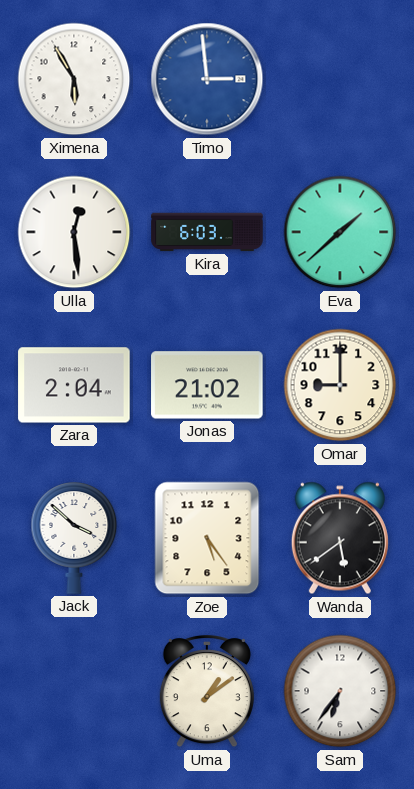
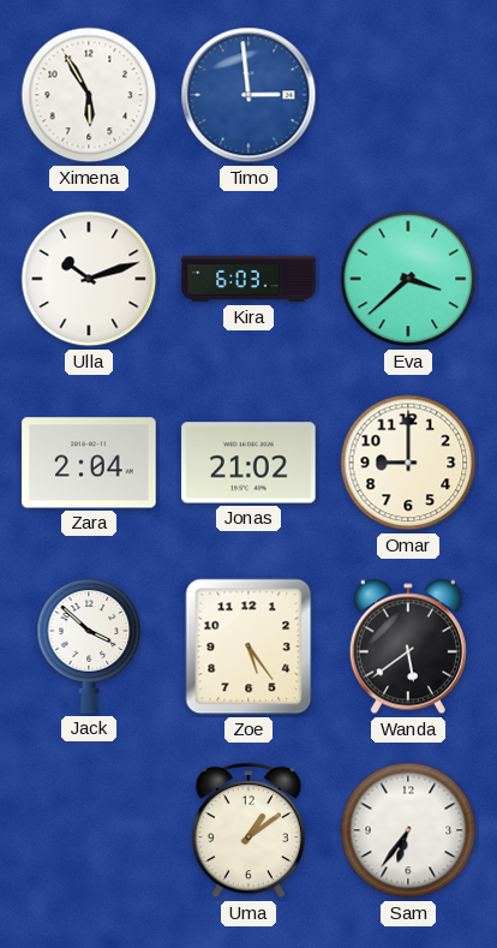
Ulla: 12:29 -> 10:12
Eva: 1:38 -> 3:38
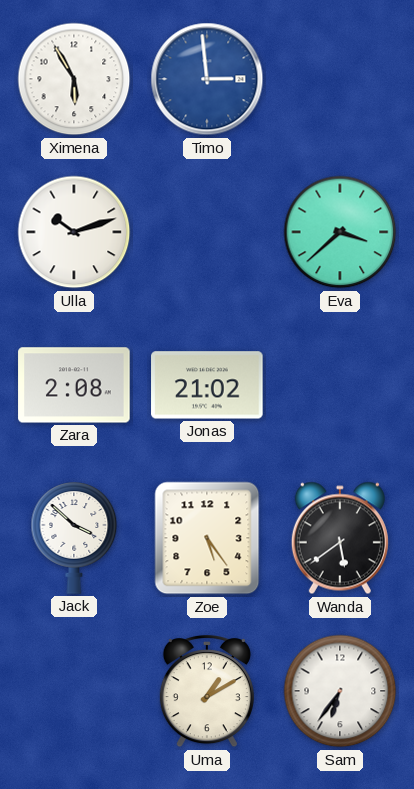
Kira: 6:03 -> none
Zara: 2:04 -> 2:08
Omar: 9:00 -> none
Uma: 1:09 -> 1:10
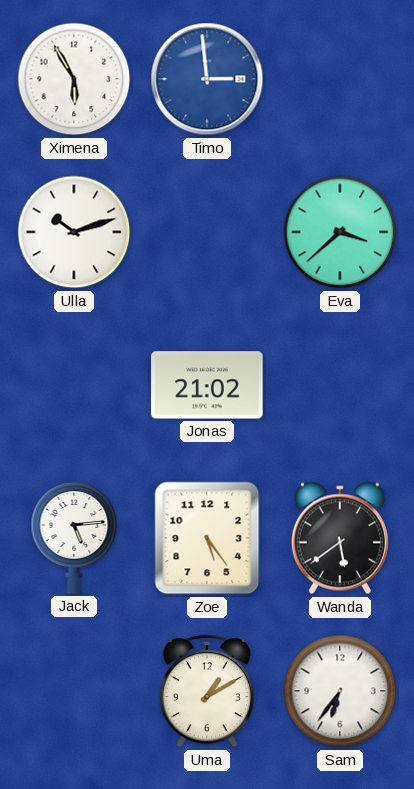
Zara: 2:08 -> none
Jack: 3:52 -> 5:14
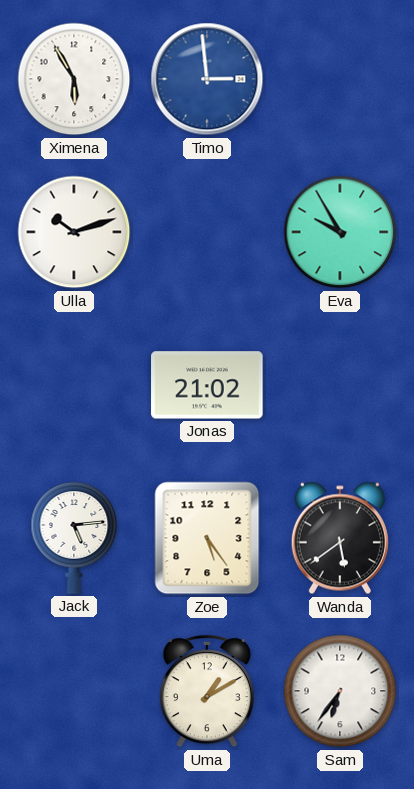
Eva: 3:38 -> 9:55
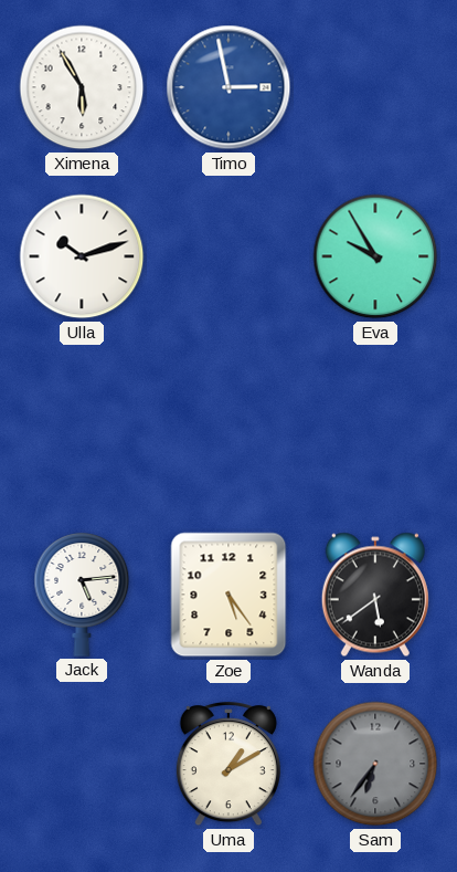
Timo: 2:59 -> 2:58
Jonas: 21:02 -> none
Sam dial: white -> grey
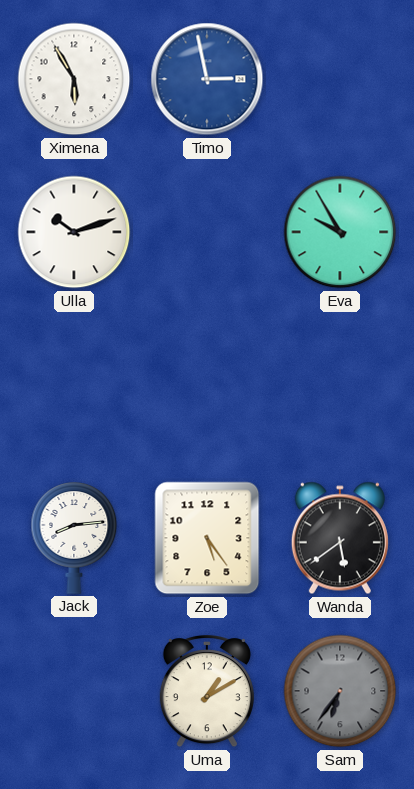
Jack: 5:14 -> 8:14
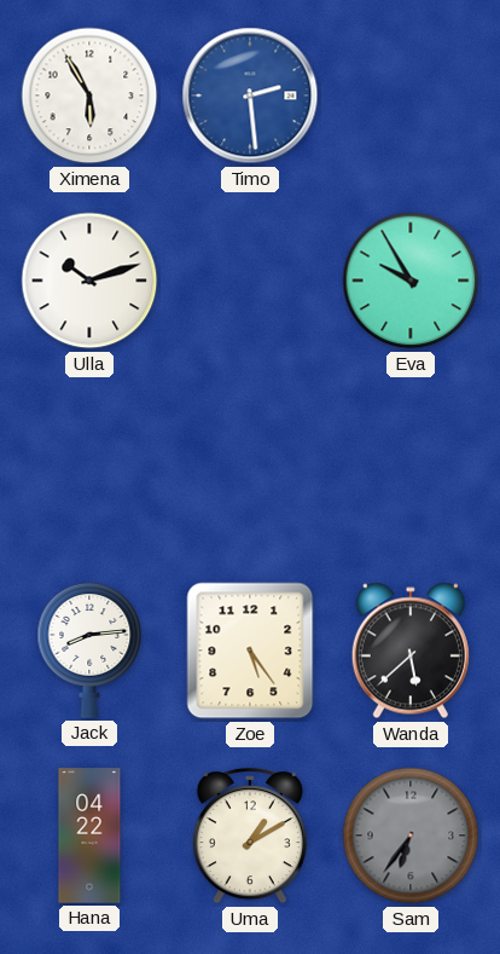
Timo: 2:58 -> 2:29
Wanda: 5:39 -> 5:38
Hana: none -> 04:22
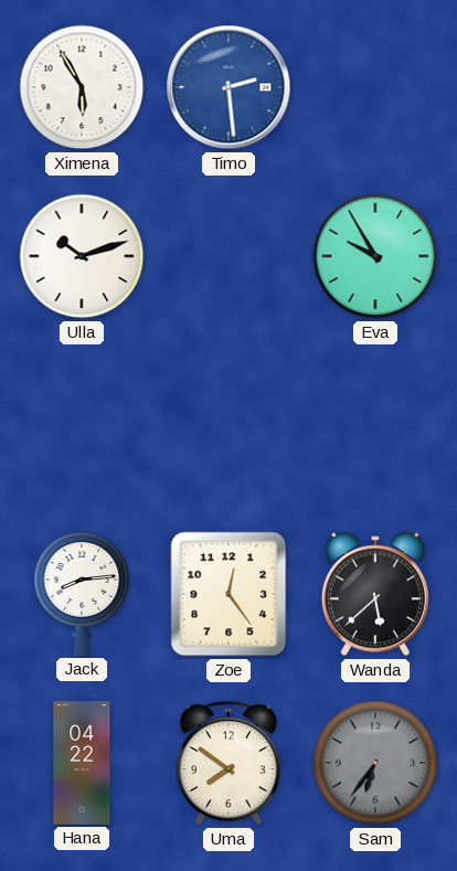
Zoe: 5:24 -> 12:24
Uma: 1:10 -> 7:51
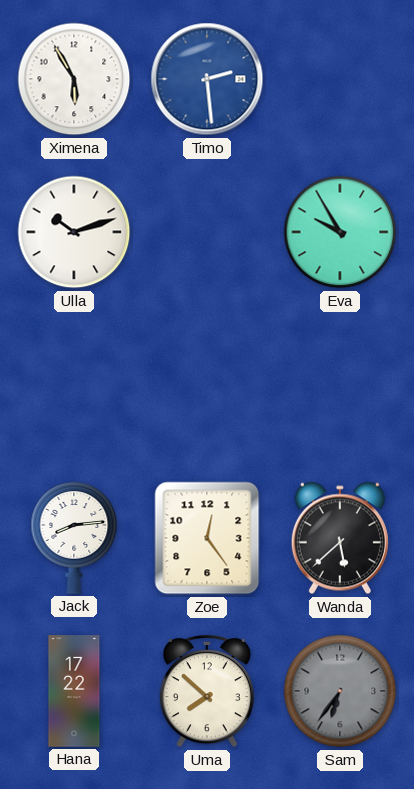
Hana: 04:22 -> 17:22
Uma: 7:51 -> 7:52
